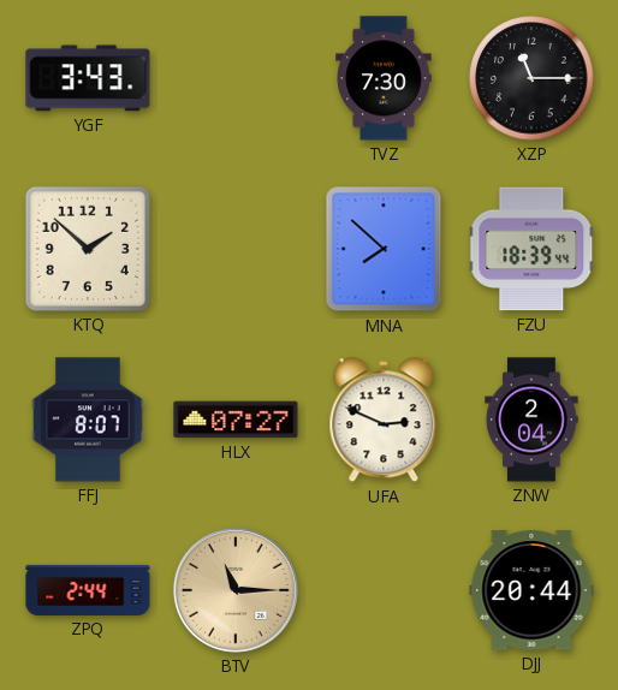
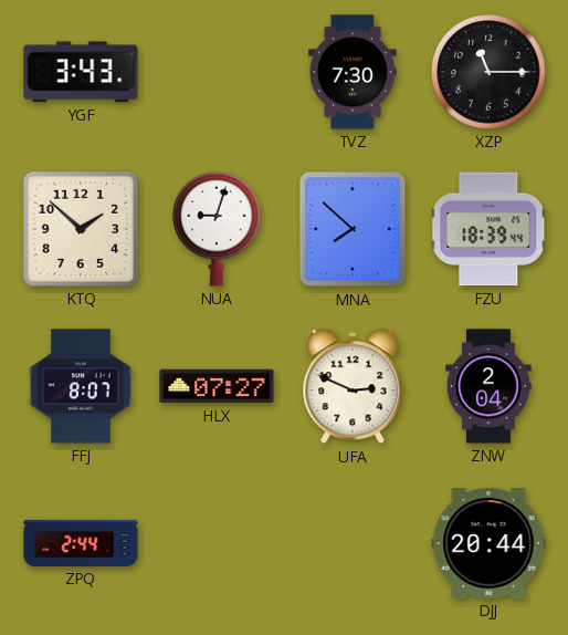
NUA: none -> 9:03
BTV: 11:15 -> none
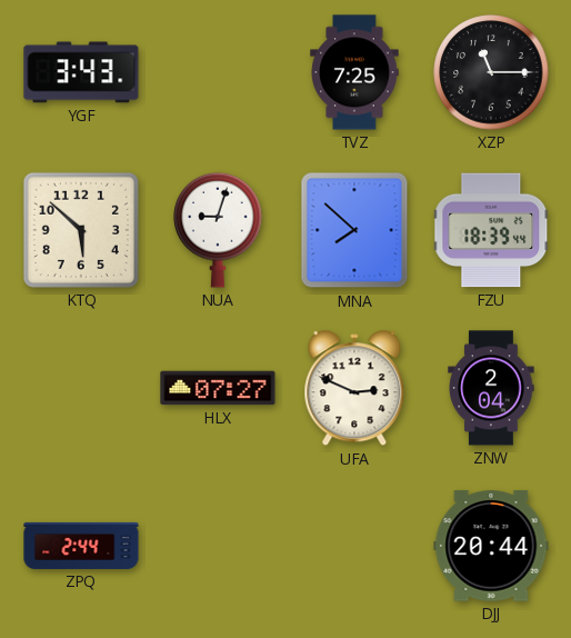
TVZ: 7:30 -> 7:25
KTQ: 1:52 -> 5:52
FFJ: 8:07 -> none
